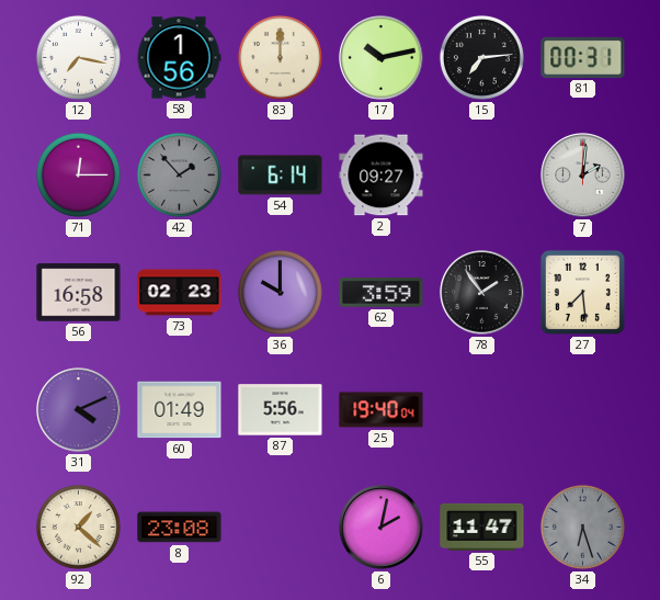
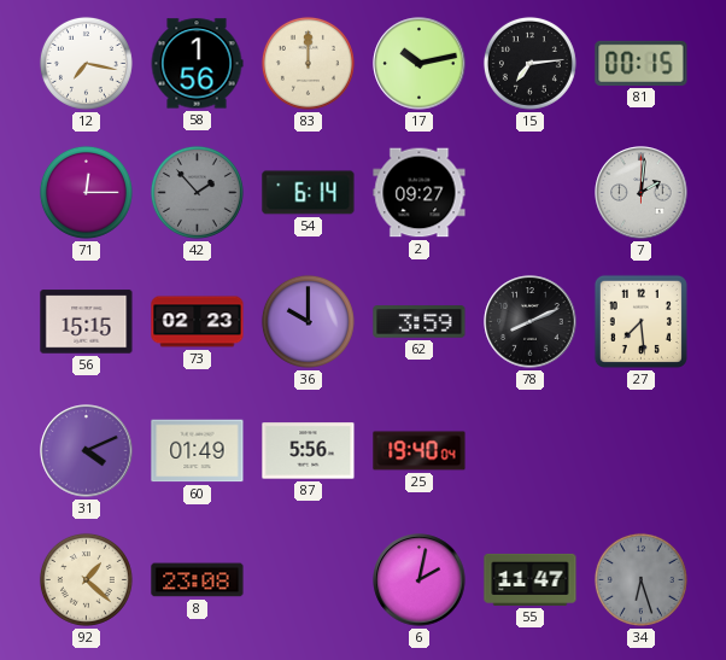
81: 00:31 -> 00:15
56: 16:58 -> 15:15
78: 1:54 -> 8:11
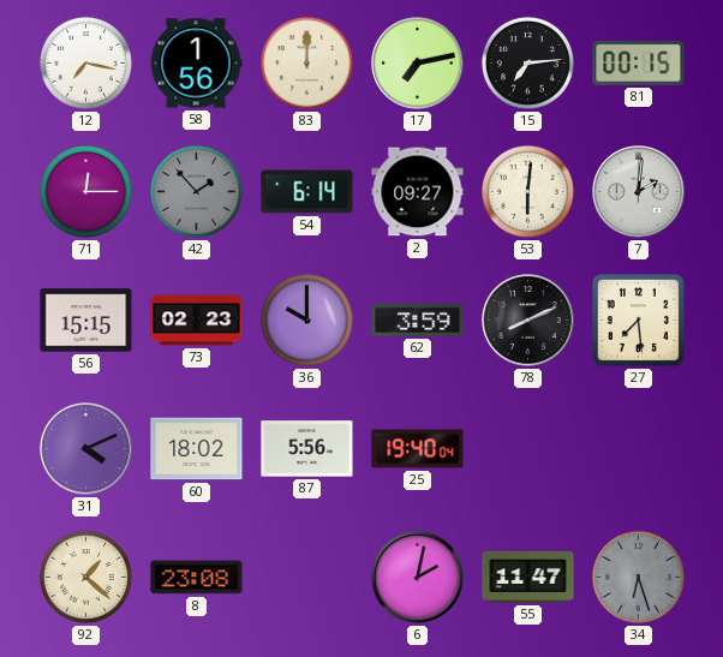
17: 10:13 -> 7:13
53: none -> 6:01
60: 01:49 -> 18:02
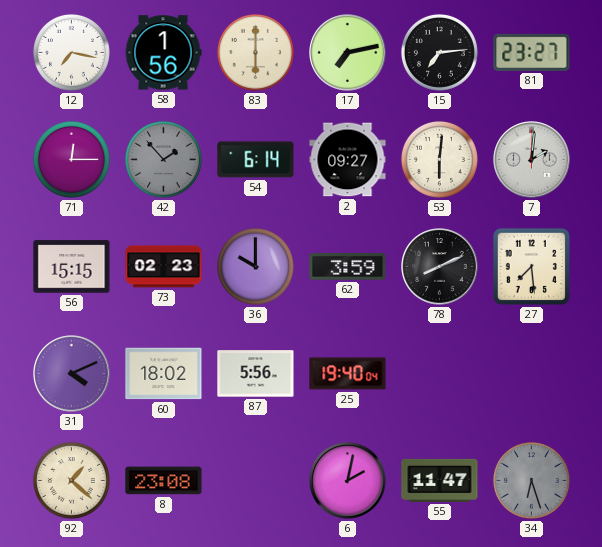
83: 12:00 -> 6:00
81: 00:15 -> 23:27
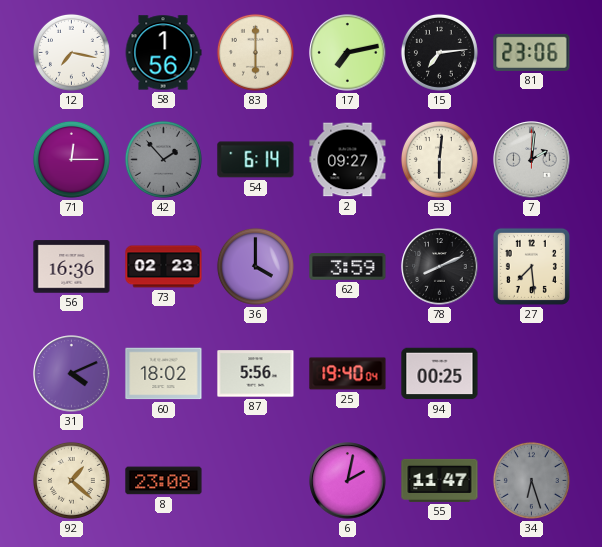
81: 23:27 -> 23:06
56: 15:15 -> 16:36
36: 10:00 -> 4:00
94: none -> 00:25
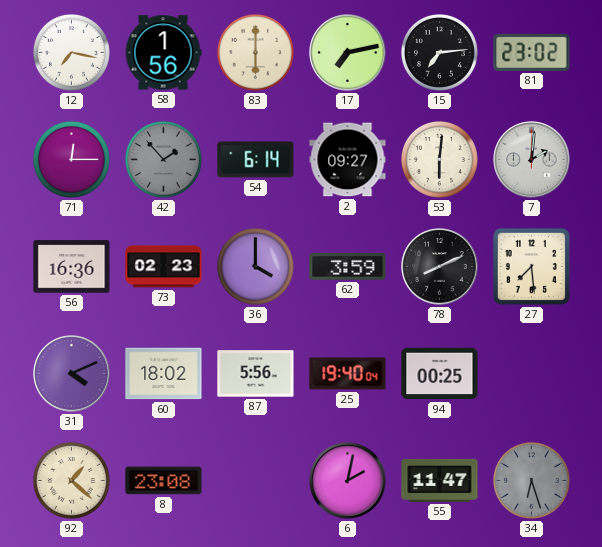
81: 23:06 -> 23:02
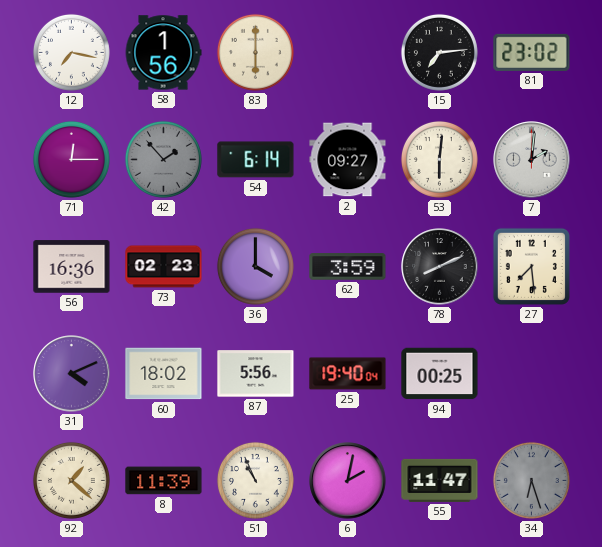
17: 7:13 -> none
8: 23:08 -> 11:39
51: none -> 10:56
